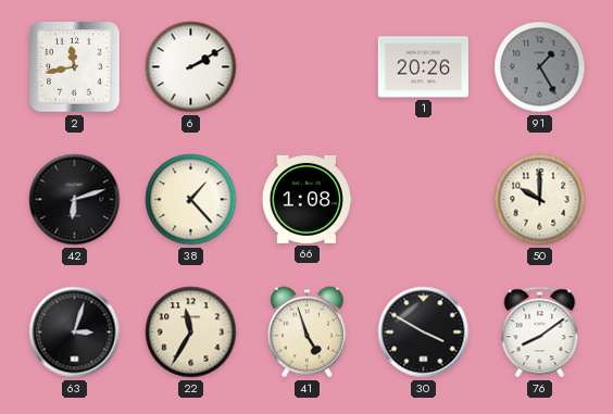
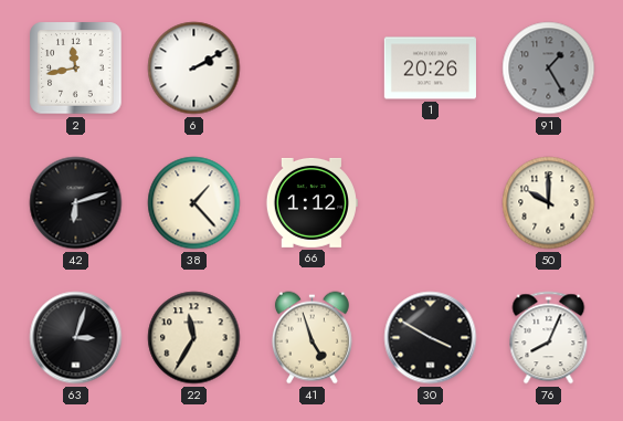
66: 1:08 -> 1:12
76: 8:09 -> 8:04
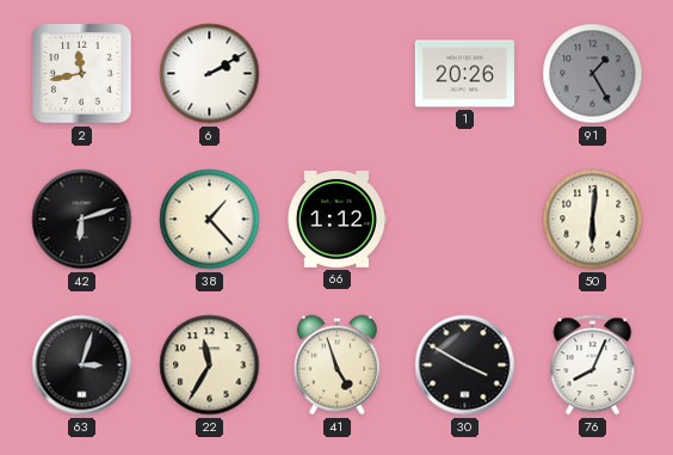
50: 10:00 -> 6:01
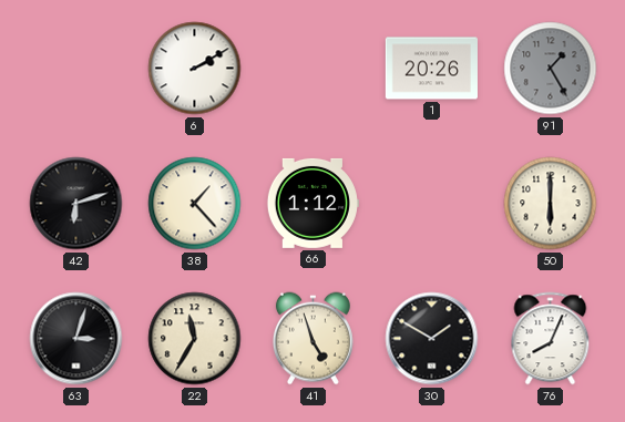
2: 11:43 -> none
50: 6:01 -> 6:00
30: 3:50 -> 1:50
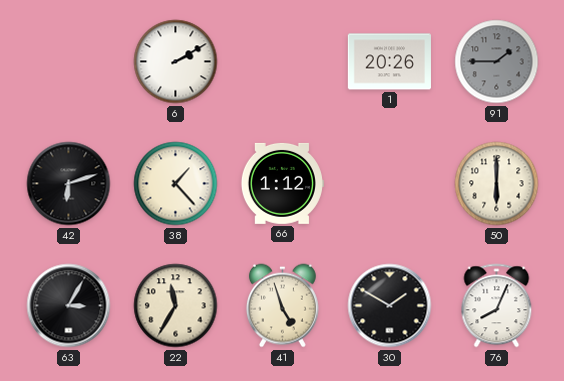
91: 1:25 -> 1:45
63: 3:03 -> 3:05
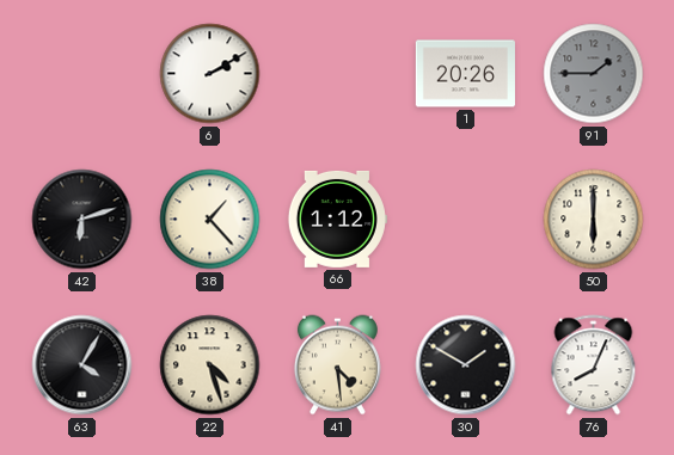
63: 3:05 -> 4:05
22: 11:35 -> 4:27
41: 4:57 -> 4:29
